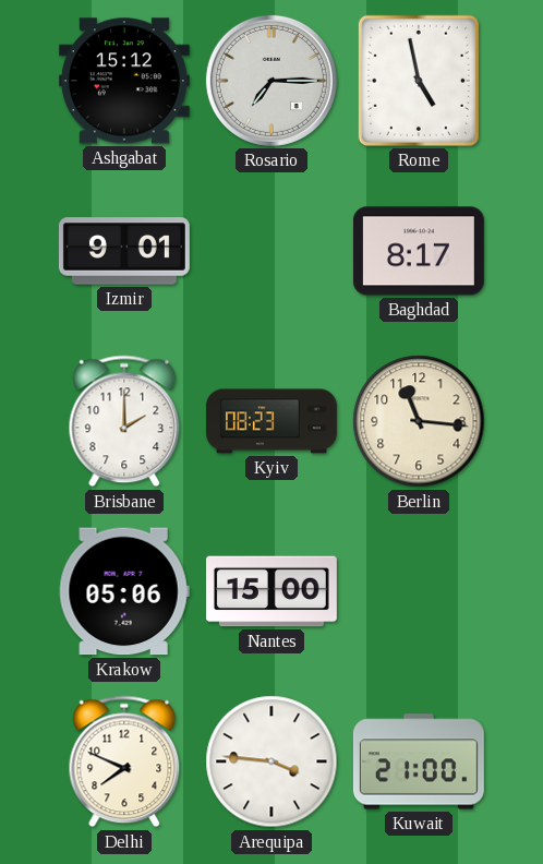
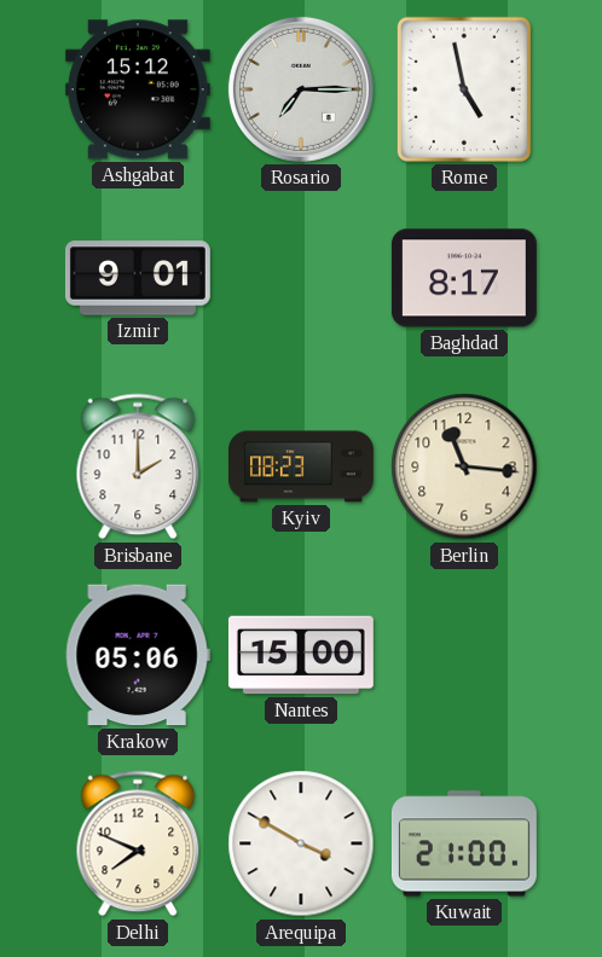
Arequipa: 3:46 -> 3:50
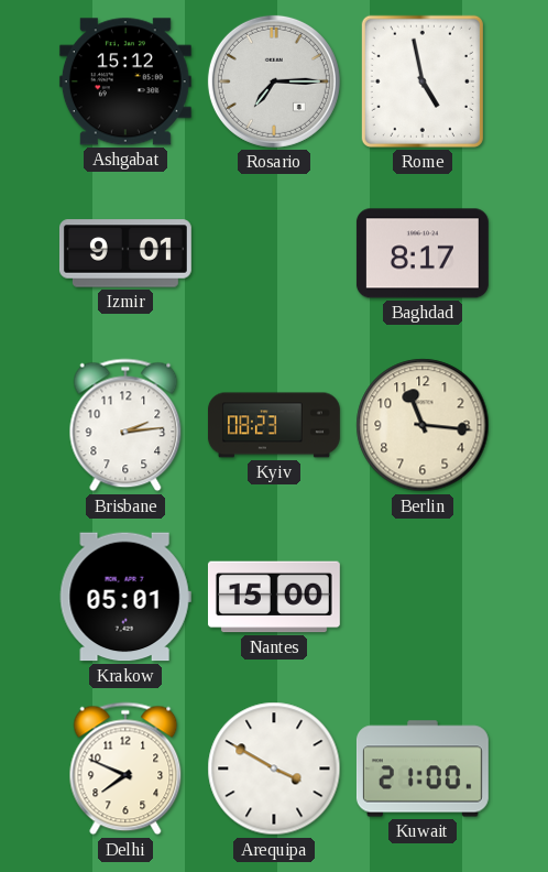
Brisbane: 2:00 -> 2:14
Krakow: 05:06 -> 05:01
